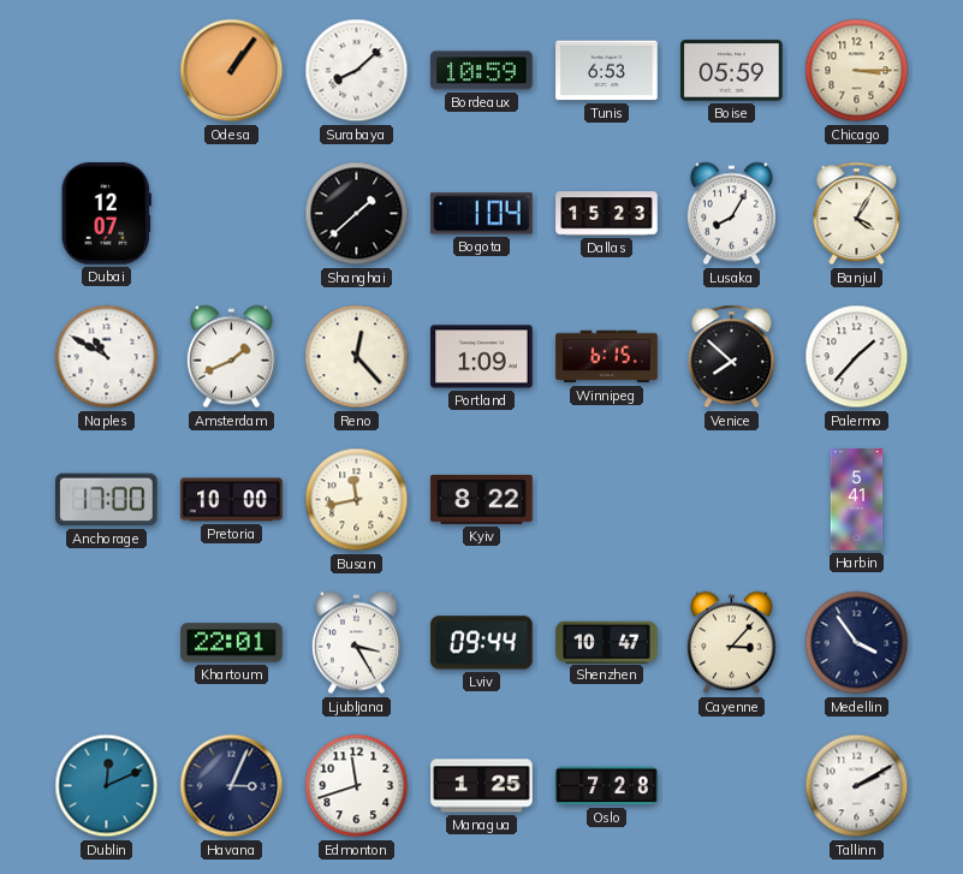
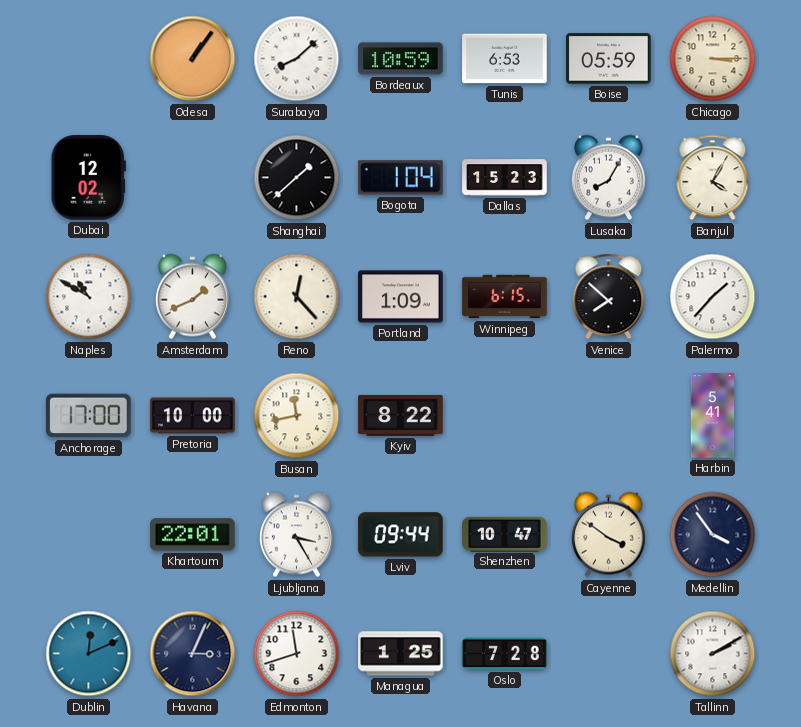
Dubai: 12:07 -> 12:02
Cayenne: 3:07 -> 3:51
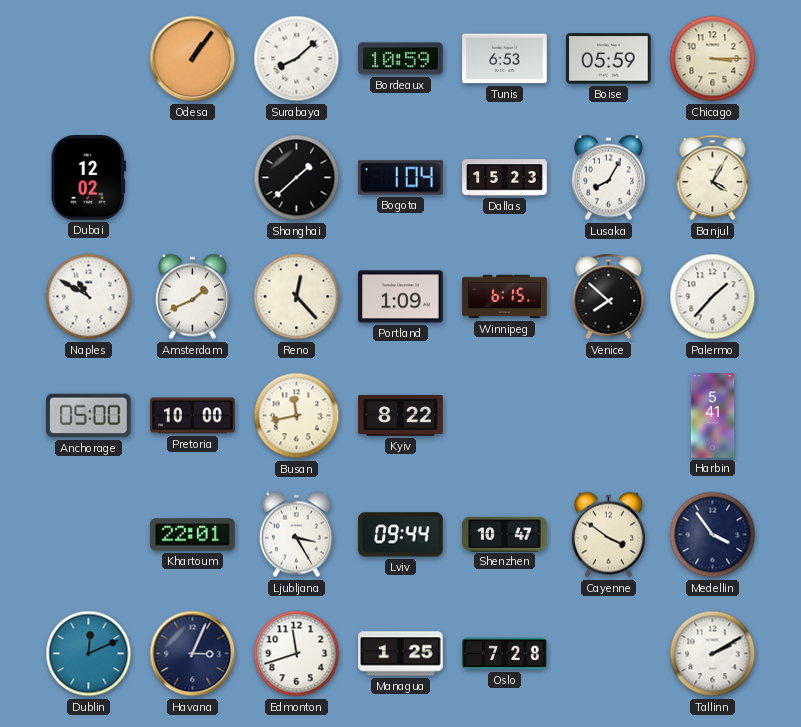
Anchorage: 17:00 -> 05:00
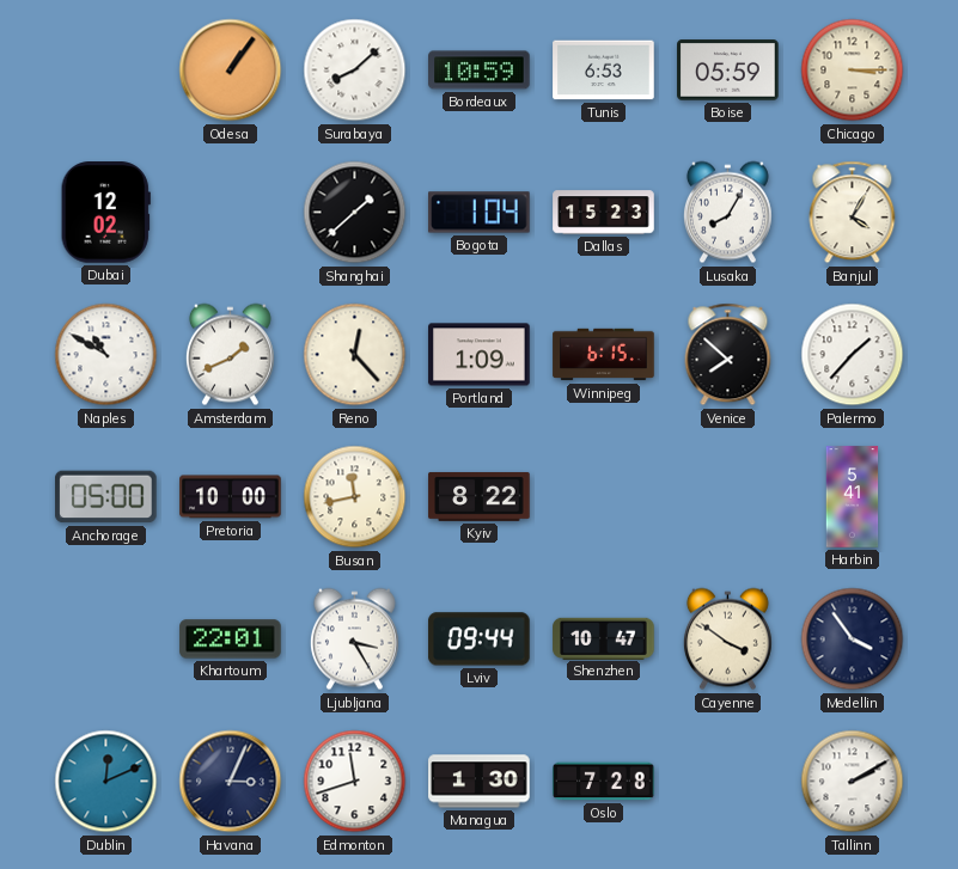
Managua: 1:25 -> 1:30
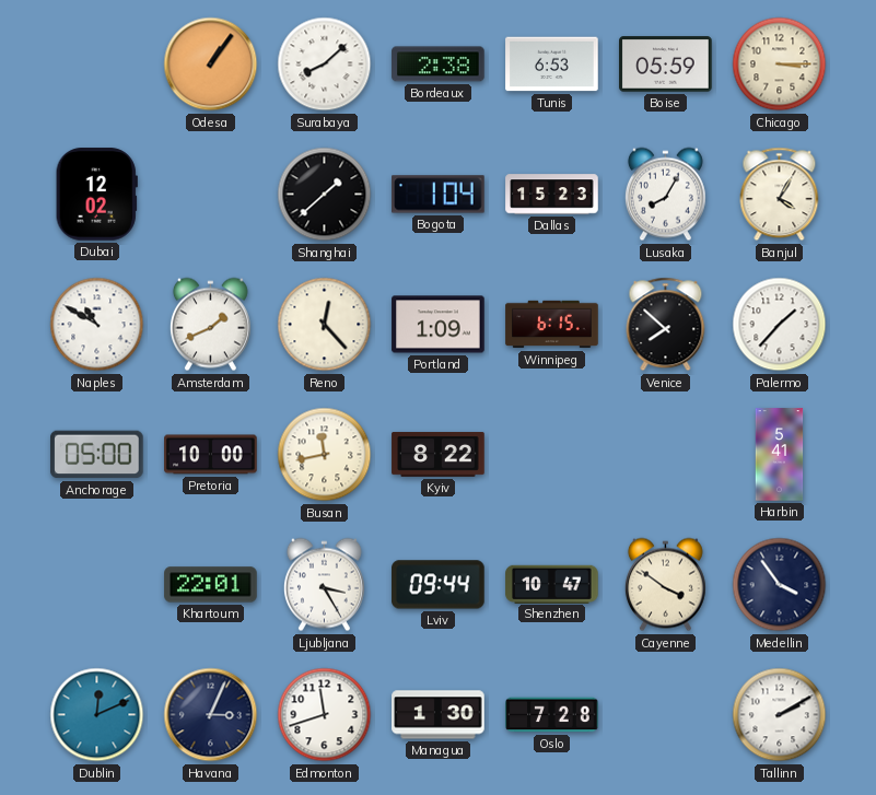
Bordeaux: 10:59 -> 2:38
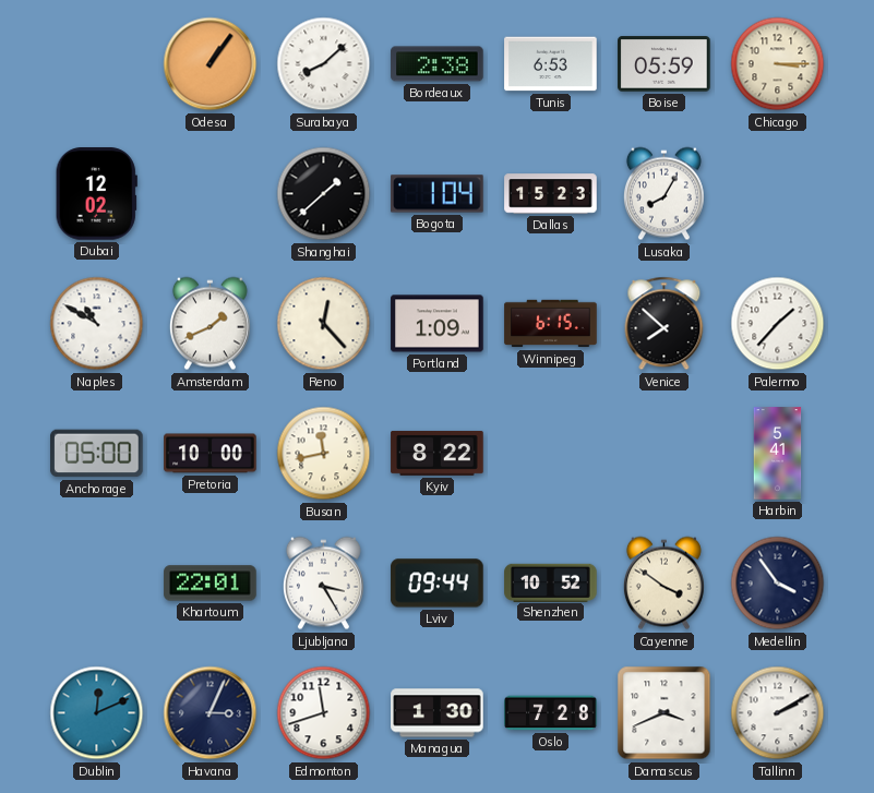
Banjul: 4:05 -> none
Shenzhen: 10:47 -> 10:52
Damascus: none -> 3:41
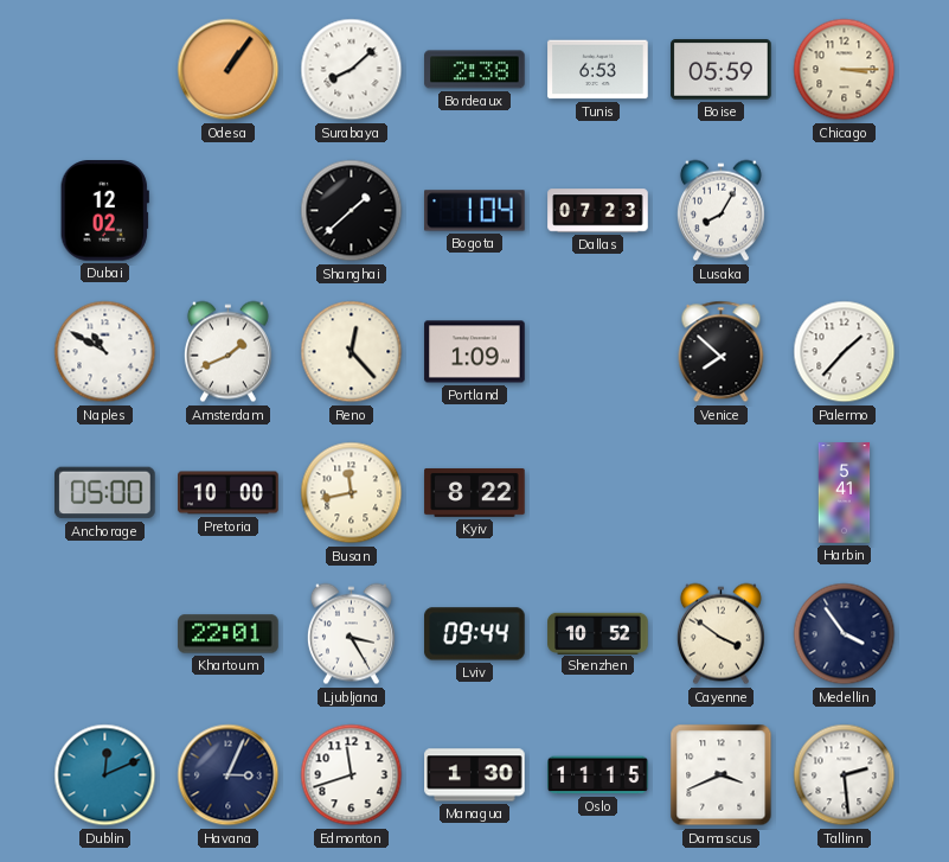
Dallas: 15:23 -> 07:23
Winnipeg: 6:15 -> none
Oslo: 7:28 -> 11:15
Tallinn: 2:10 -> 2:29
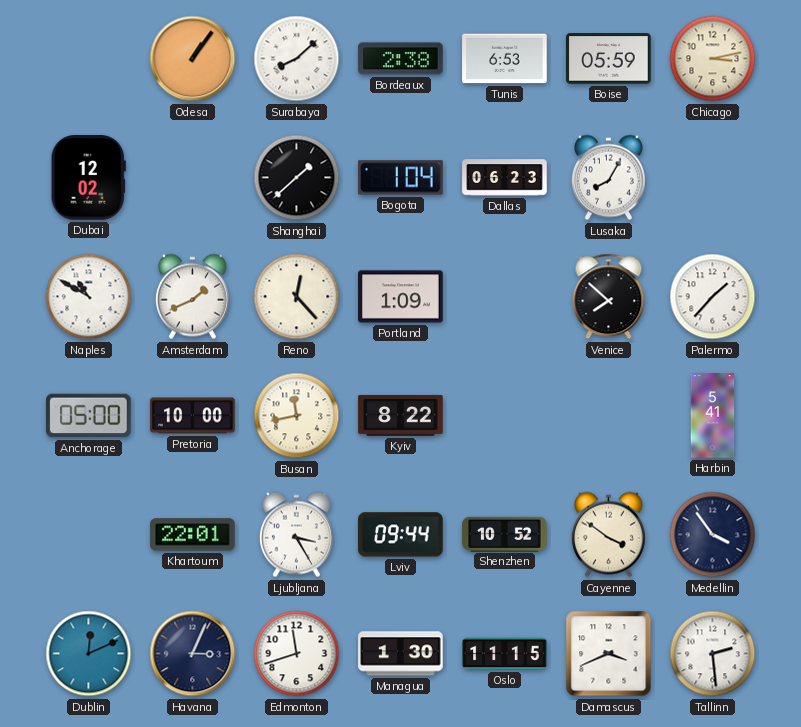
Chicago: 3:15 -> 3:13
Dallas: 07:23 -> 06:23
